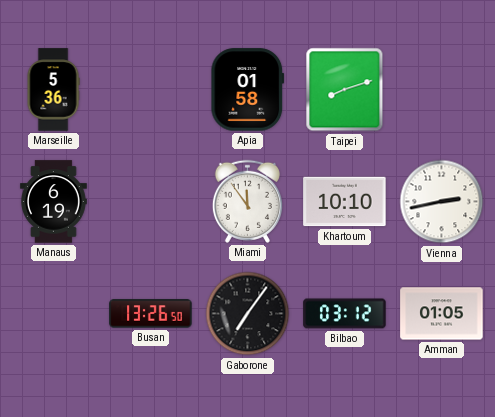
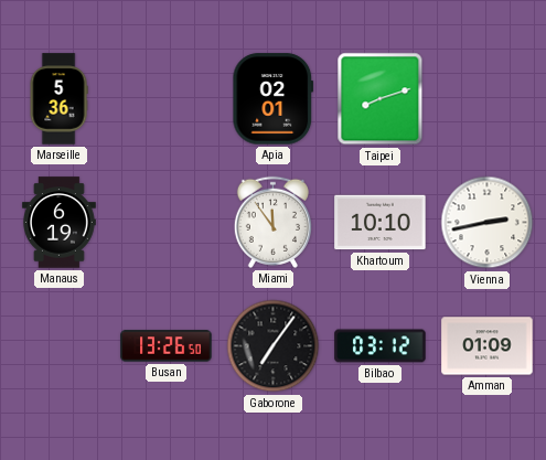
Apia: 01:58 -> 02:01
Amman: 01:05 -> 01:09
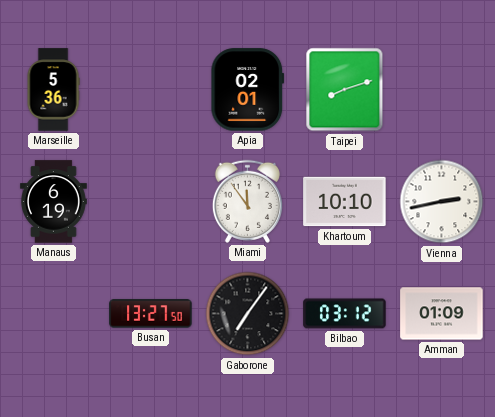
Busan: 13:26 -> 13:27
